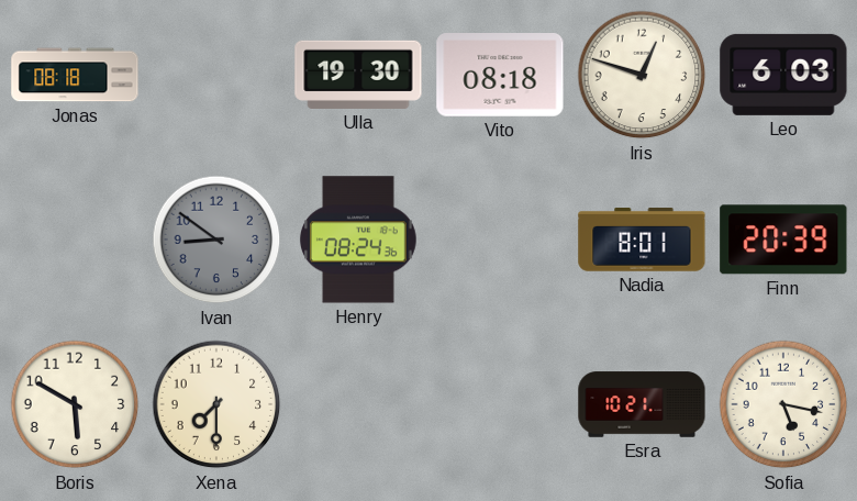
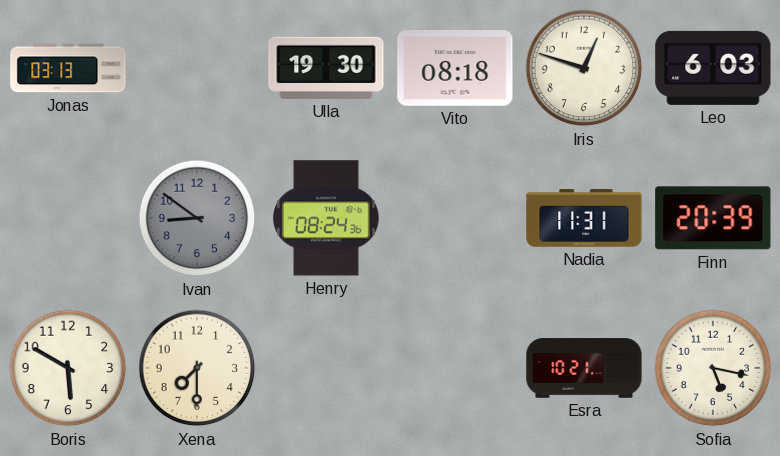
Jonas: 08:18 -> 03:13
Nadia: 8:01 -> 11:31
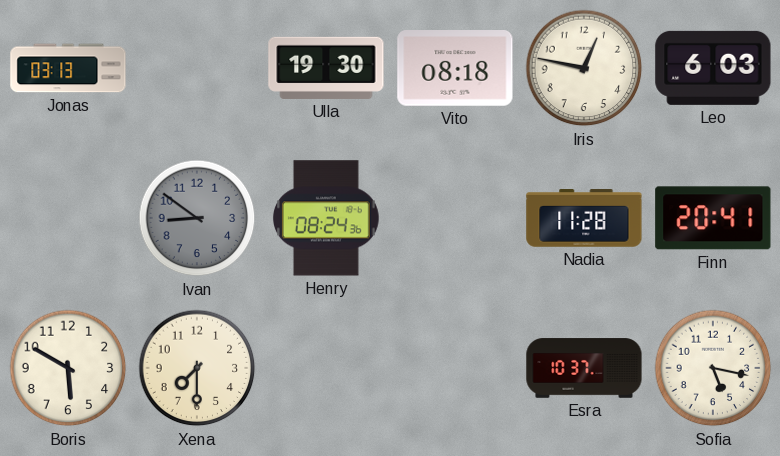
Iris: 12:48 -> 12:47
Nadia: 11:31 -> 11:28
Finn: 20:39 -> 20:41
Esra: 10:21 -> 10:37
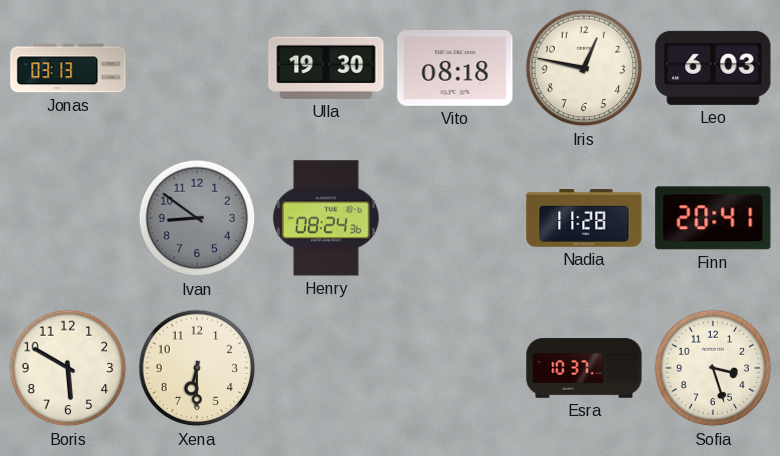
Xena: 7:30 -> 6:30
Sofia: 5:17 -> 3:27
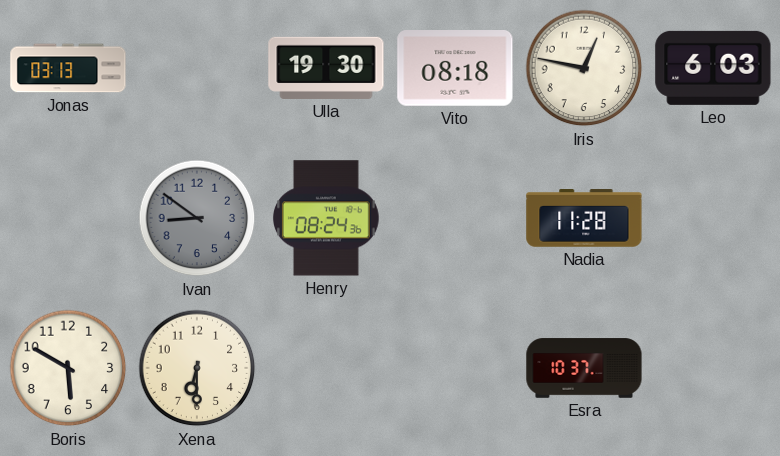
Finn: 20:41 -> none
Sofia: 3:27 -> none
